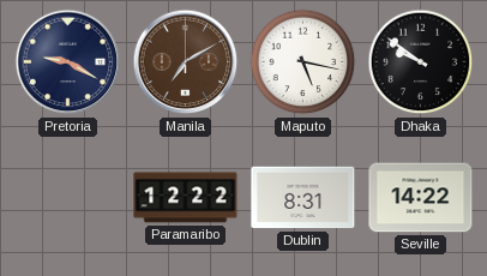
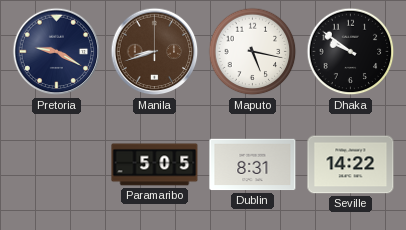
Manila: 7:10 -> 8:42
Paramaribo: 12:22 -> 5:05
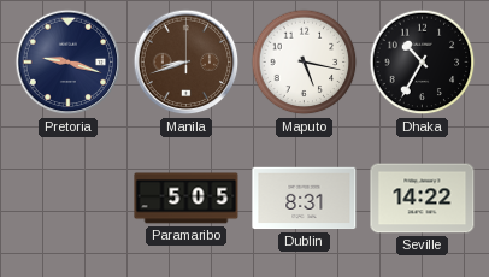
Pretoria: 9:20 -> 9:18
Dhaka: 9:51 -> 10:35
